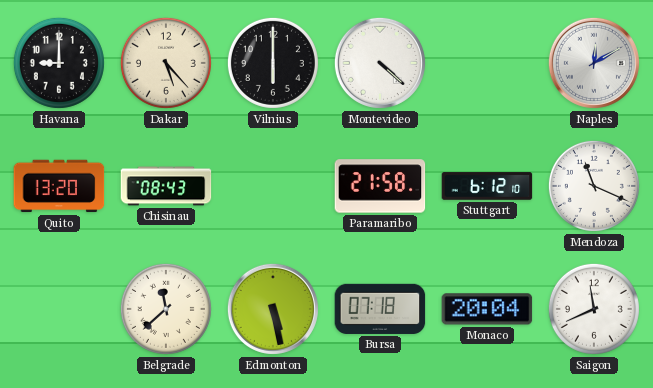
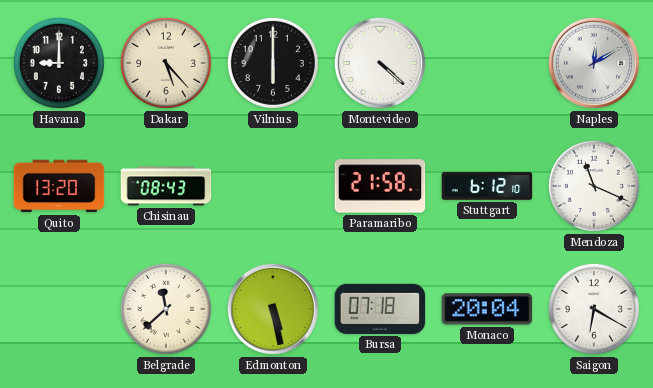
Saigon: 11:41 -> 6:20
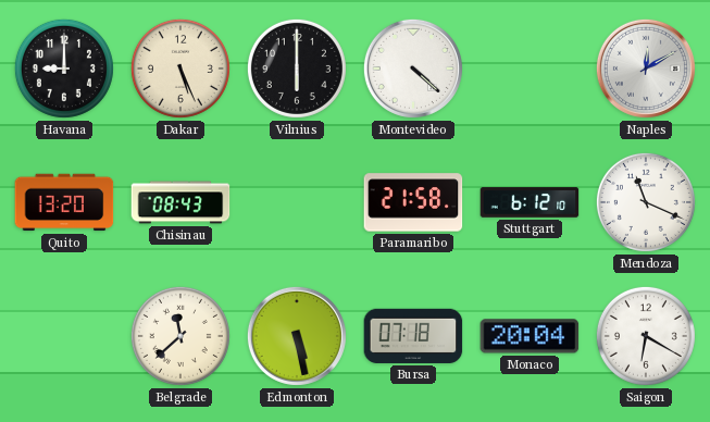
Dakar: 5:23 -> 5:26
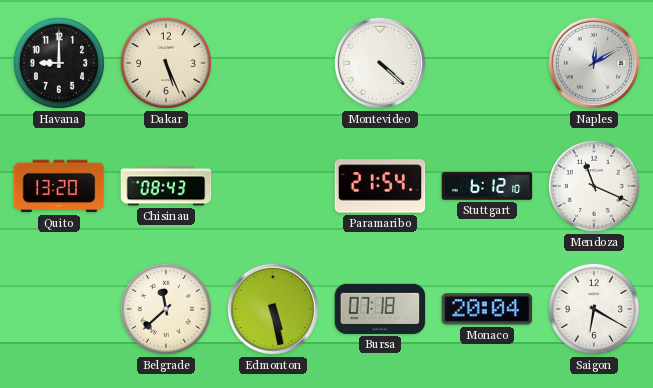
Vilnius: 6:00 -> none
Paramaribo: 21:58 -> 21:54
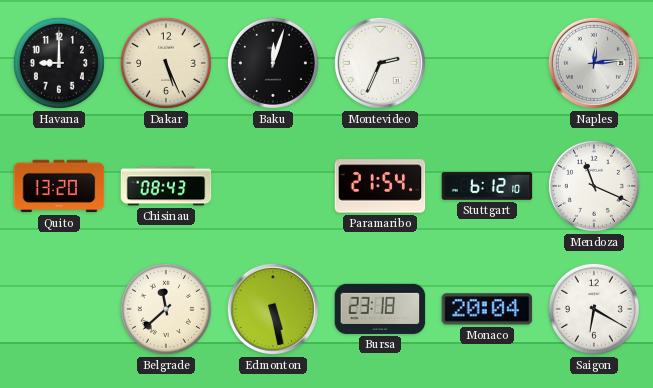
Baku: none -> 12:03
Montevideo: 4:22 -> 2:34
Naples: 12:10 -> 12:14
Bursa: 07:18 -> 23:18
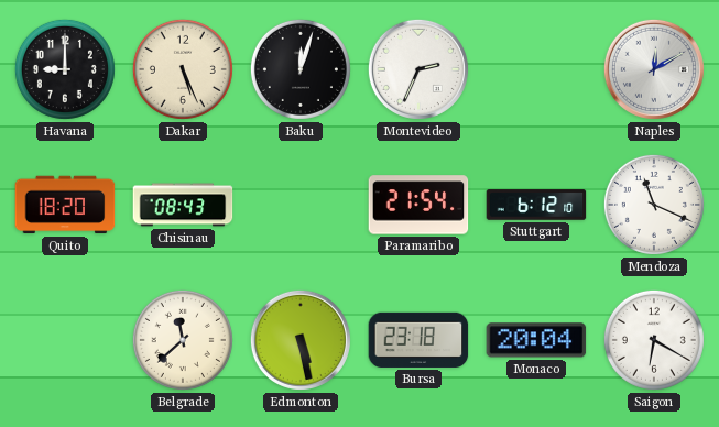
Naples: 12:14 -> 12:10
Quito: 13:20 -> 18:20
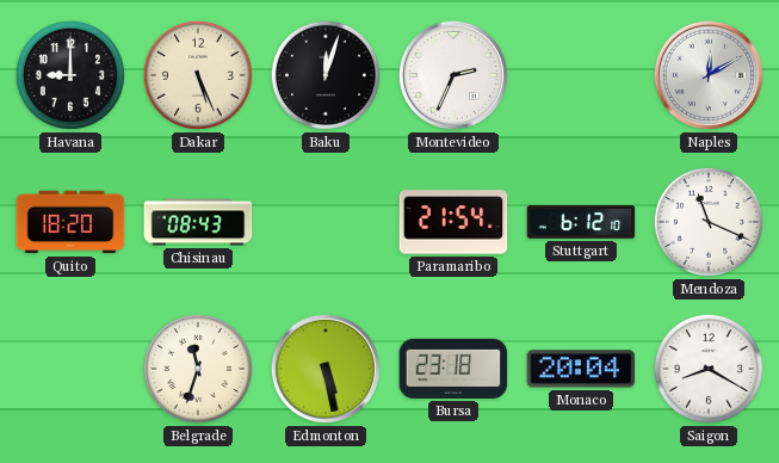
Belgrade: 11:38 -> 11:33
Saigon: 6:20 -> 8:20
